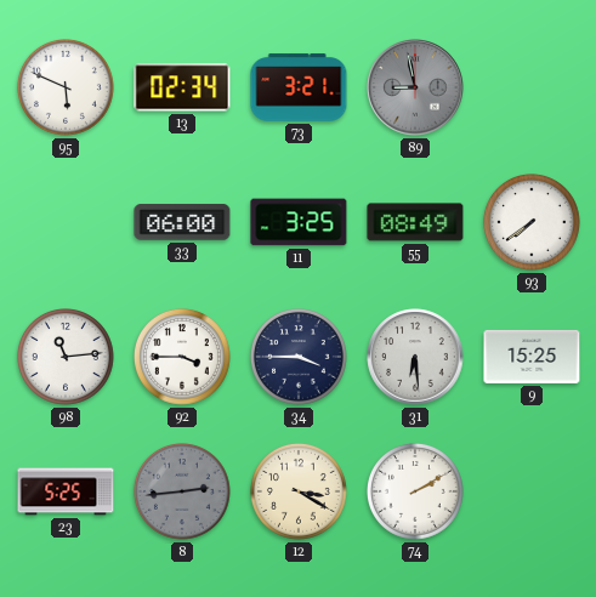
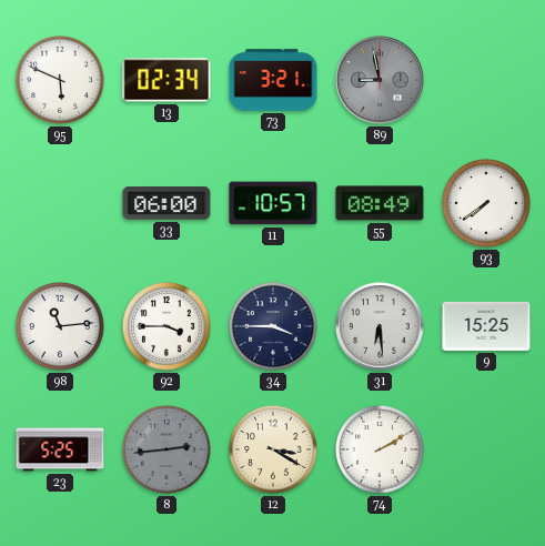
11: 3:25 -> 10:57
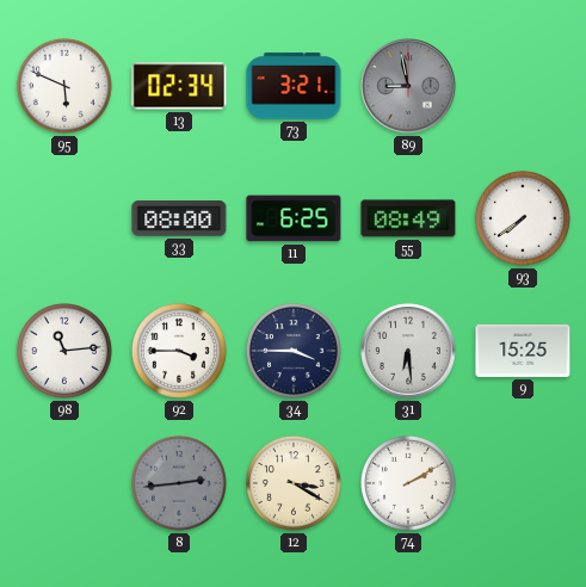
33: 06:00 -> 08:00
11: 10:57 -> 6:25
23: 5:25 -> none
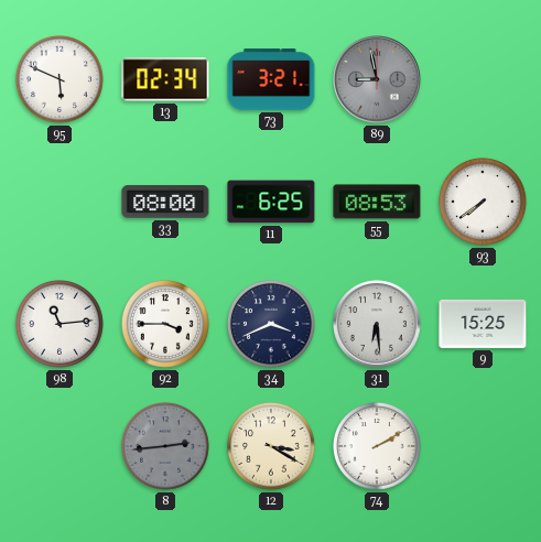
55: 08:49 -> 08:53
34: 3:45 -> 3:41
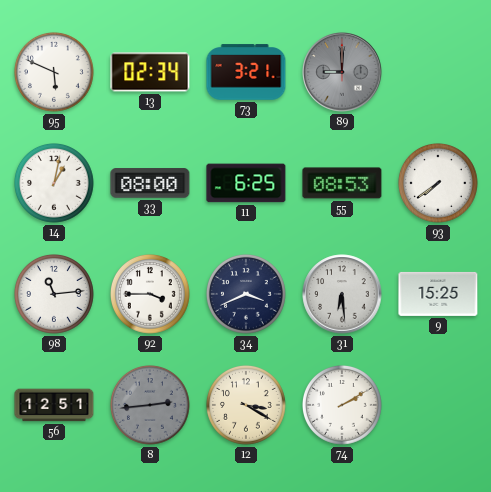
89: 8:58 -> 9:00
14: none -> 1:02
56: none -> 12:51
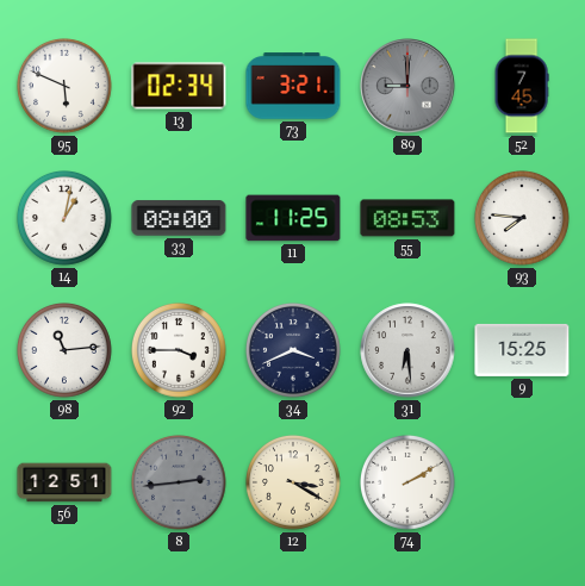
52: none -> 7:45
11: 6:25 -> 11:25
93: 7:39 -> 7:46
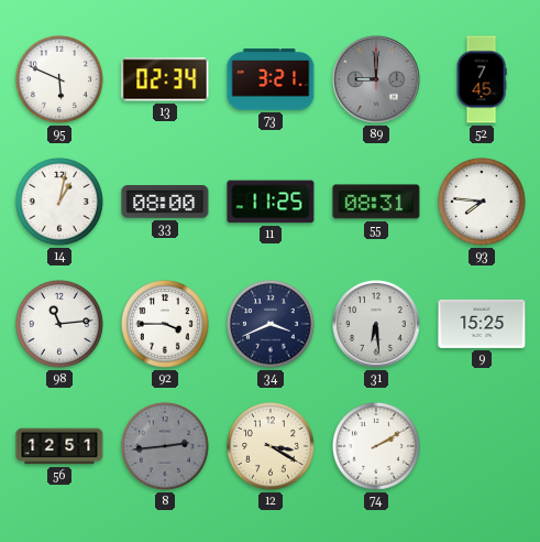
55: 08:53 -> 08:31
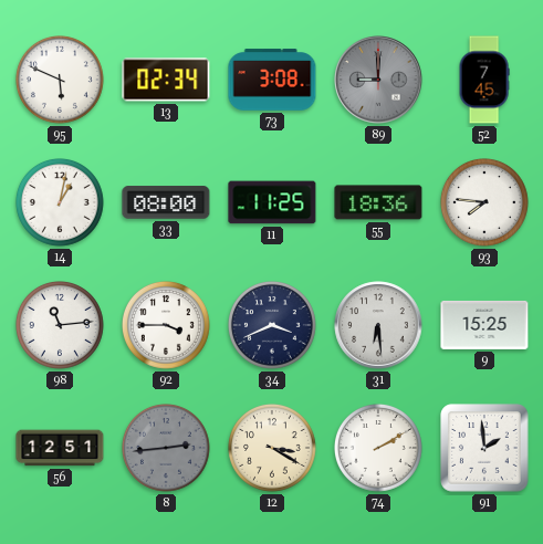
73: 3:21 -> 3:08
55: 08:31 -> 18:36
91: none -> 1:59
